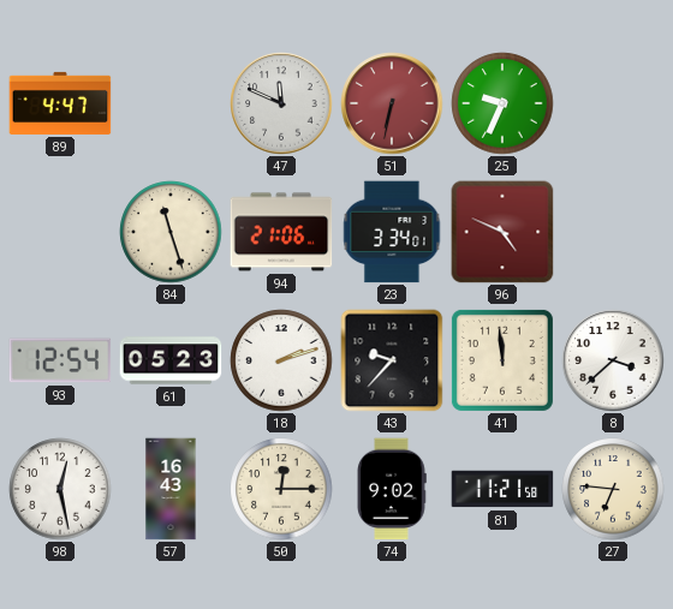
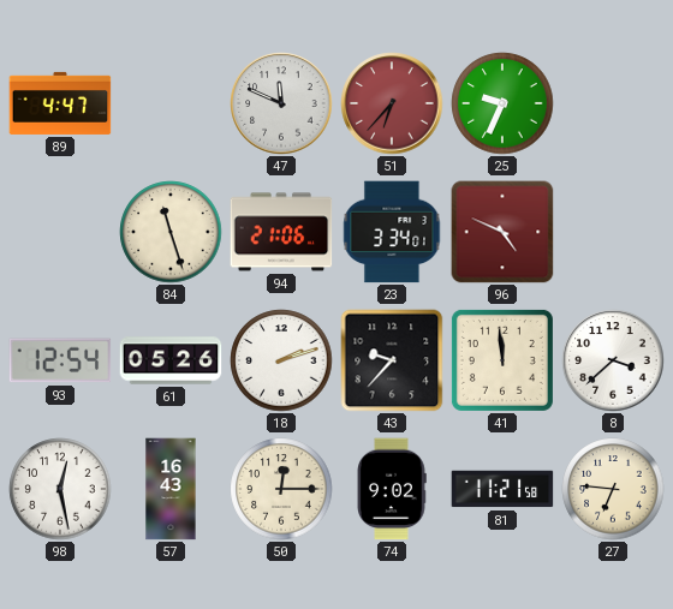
51: 6:32 -> 6:37
61: 05:23 -> 05:26
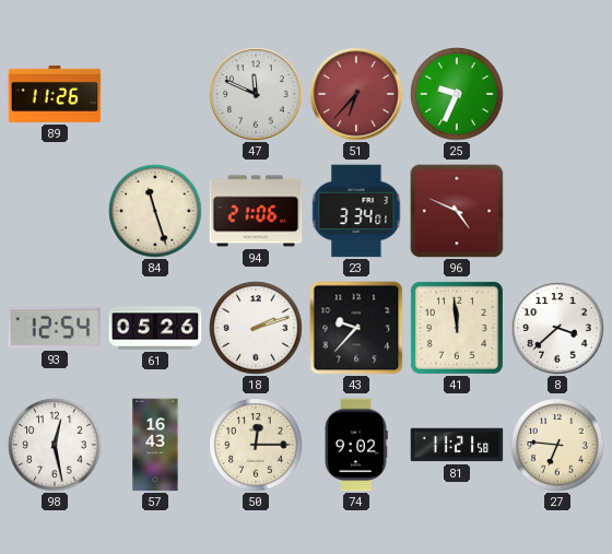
89: 4:47 -> 11:26
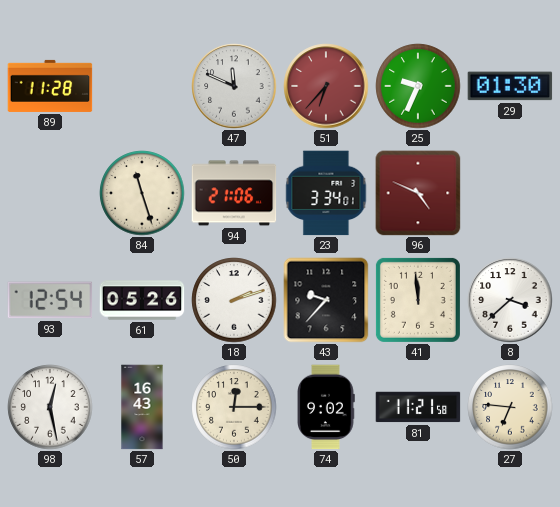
89: 11:26 -> 11:28
29: none -> 01:30
